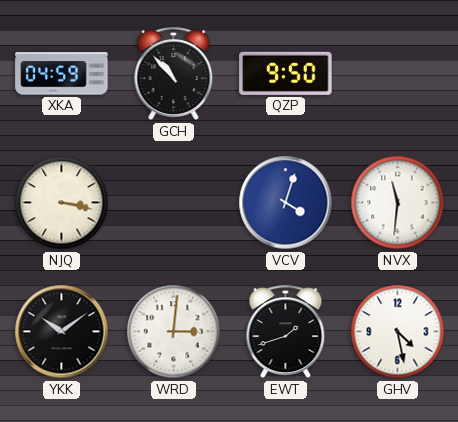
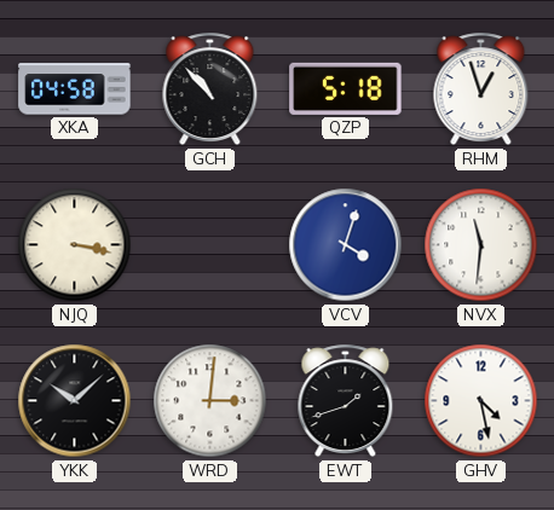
XKA: 04:59 -> 04:58
QZP: 9:50 -> 5:18
RHM: none -> 12:57
YKK: 10:09 -> 10:08
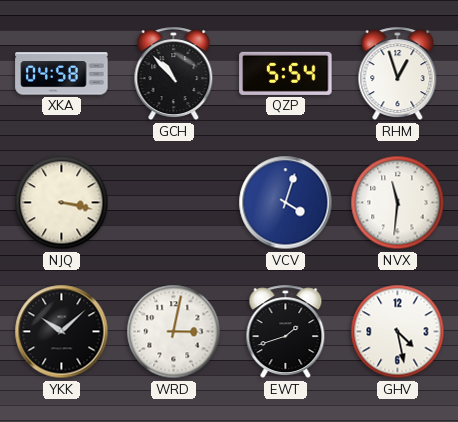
QZP: 5:18 -> 5:54
WRD: 3:01 -> 3:02
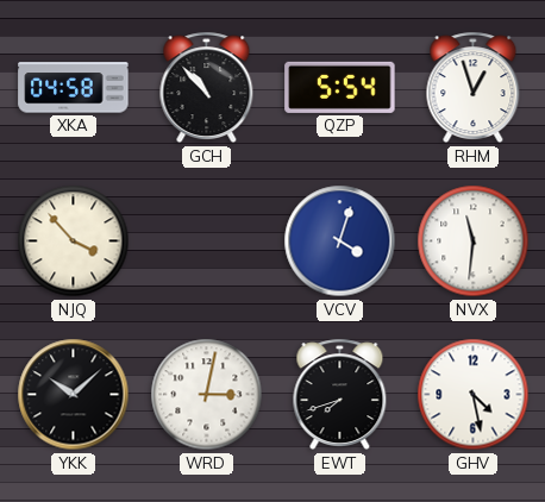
NJQ: 3:17 -> 3:53
EWT: 1:42 -> 7:42
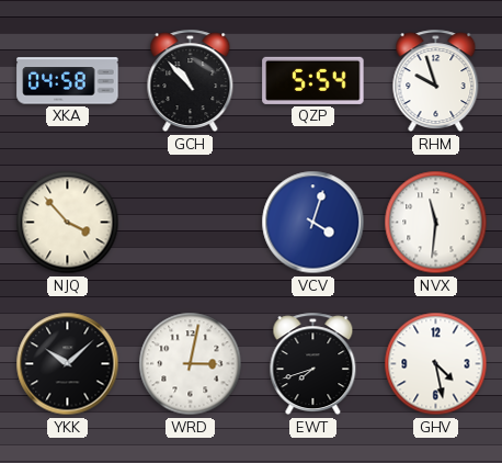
RHM: 12:57 -> 9:57
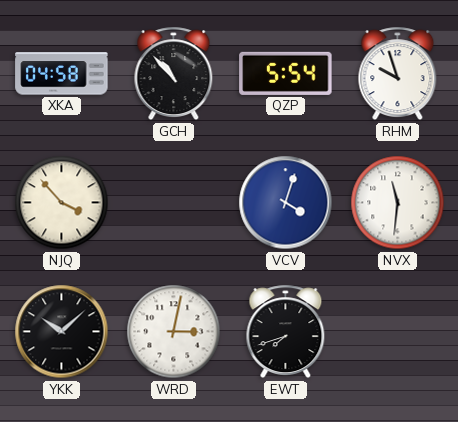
GHV: 4:28 -> none
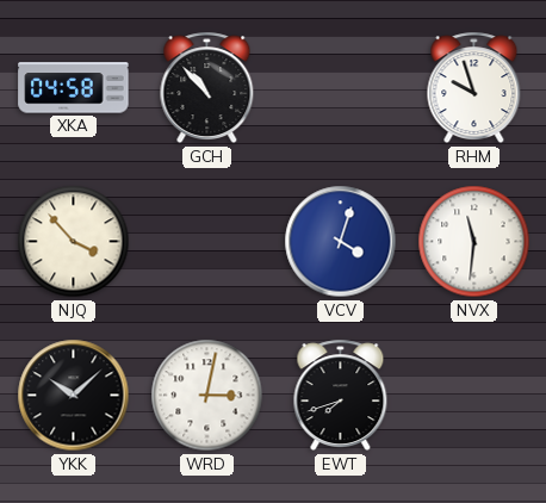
QZP: 5:54 -> none
